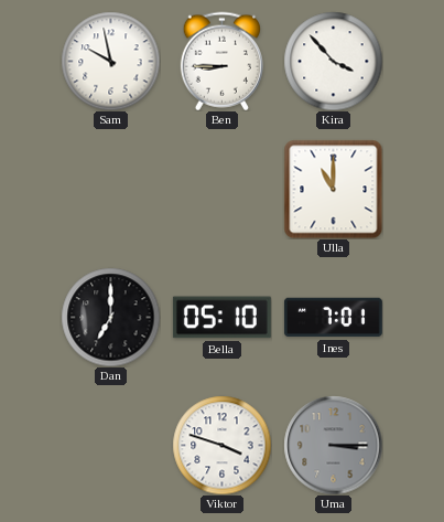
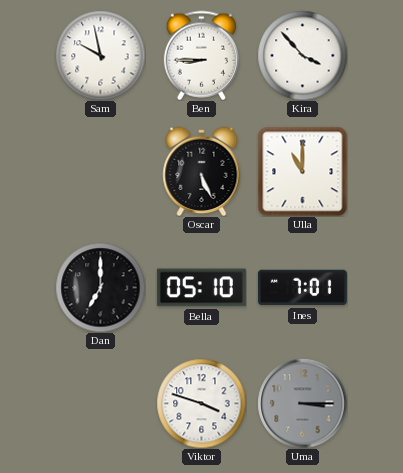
Oscar: none -> 5:26
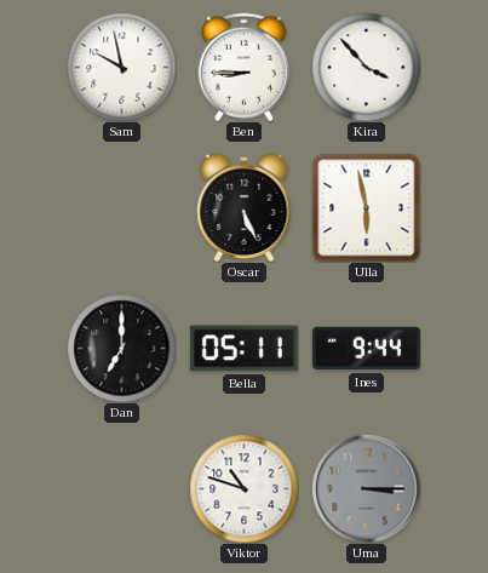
Ulla: 11:00 -> 5:58
Bella: 05:10 -> 05:11
Ines: 7:01 -> 9:44
Viktor: 3:48 -> 10:48
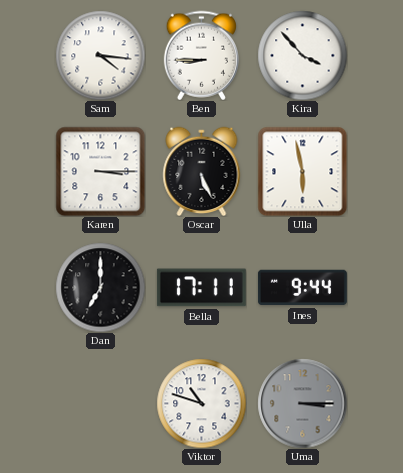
Sam: 9:58 -> 4:16
Karen: none -> 3:15
Bella: 05:11 -> 17:11
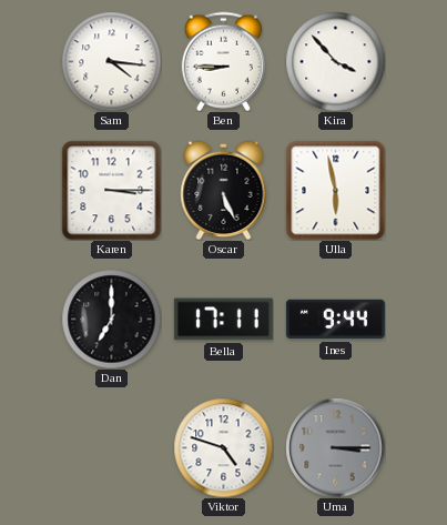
Viktor: 10:48 -> 4:48
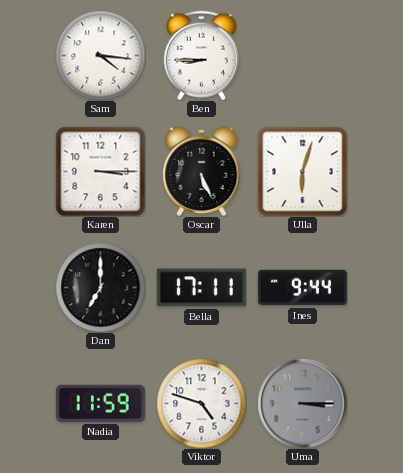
Kira: 3:53 -> none
Ulla: 5:58 -> 6:03
Nadia: none -> 11:59
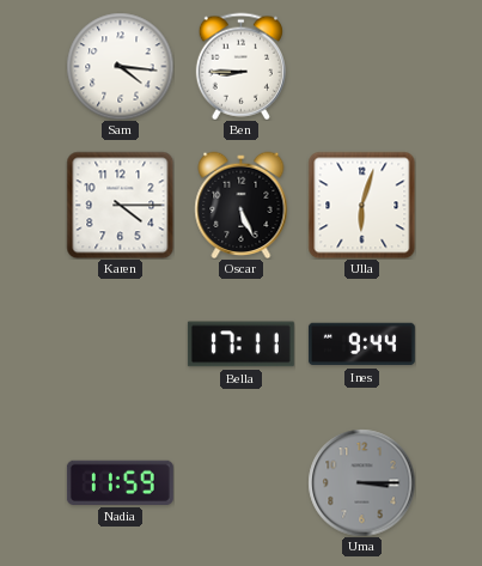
Karen: 3:15 -> 4:15
Dan: 7:00 -> none
Viktor: 4:48 -> none
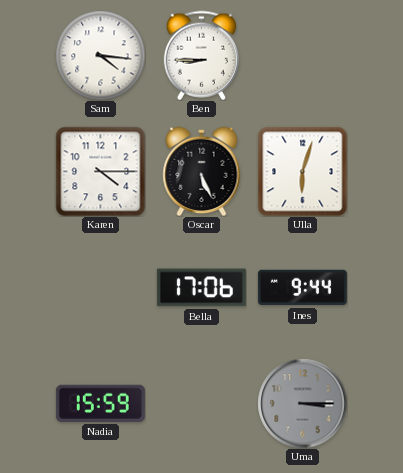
Bella: 17:11 -> 17:06
Nadia: 11:59 -> 15:59
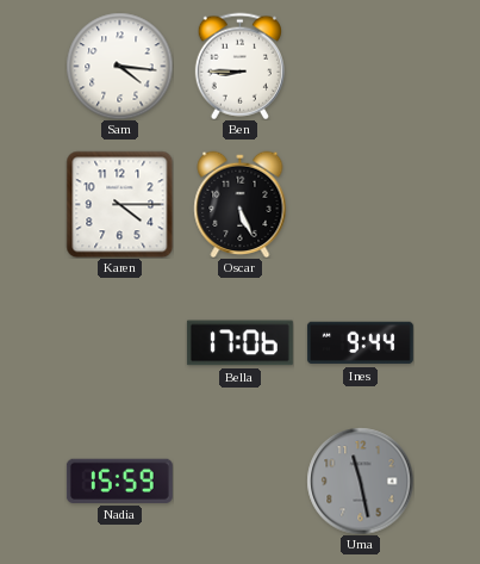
Ulla: 6:03 -> none
Uma: 3:15 -> 11:28
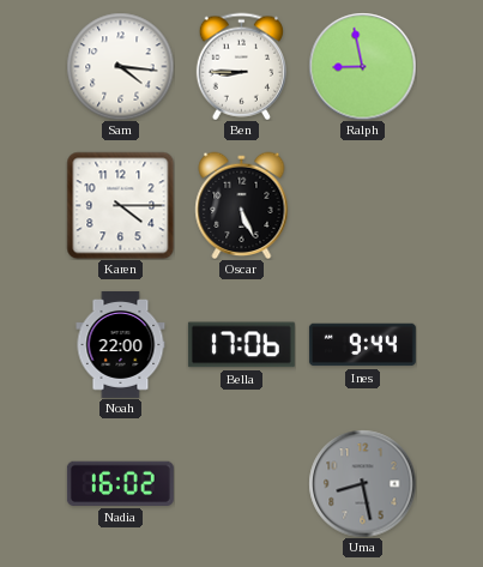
Ralph: none -> 8:58
Noah: none -> 22:00
Nadia: 15:59 -> 16:02
Uma: 11:28 -> 8:28
